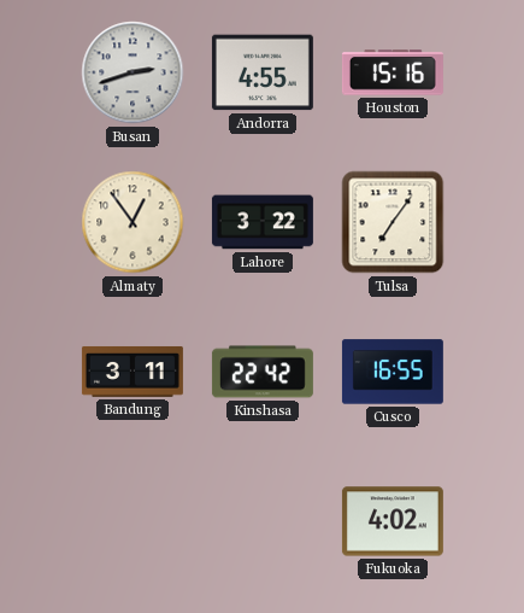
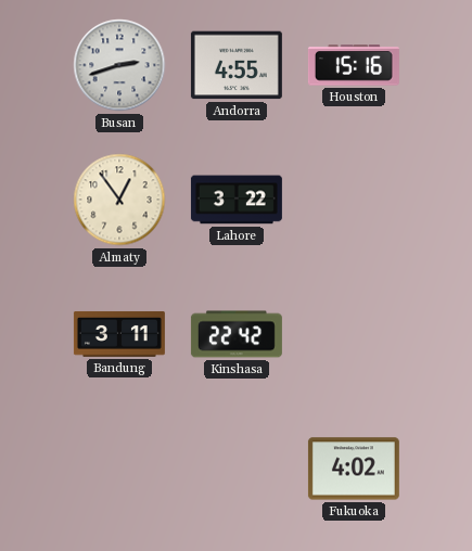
Tulsa: 7:06 -> none
Cusco: 16:55 -> none
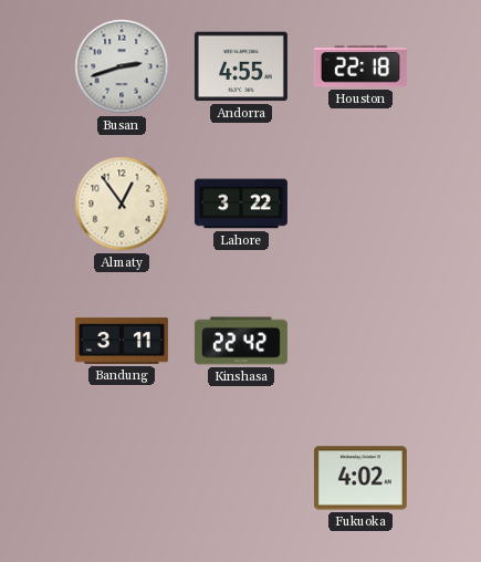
Houston: 15:16 -> 22:18
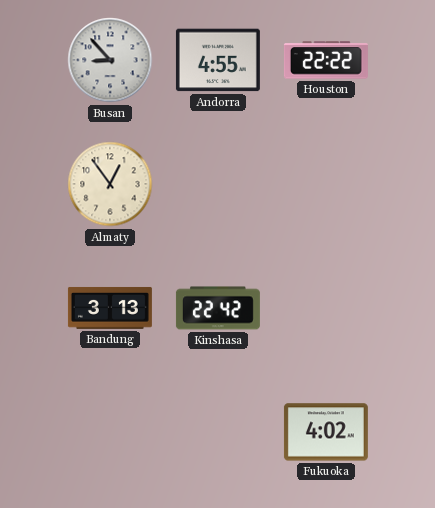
Busan: 2:42 -> 8:53
Houston: 22:18 -> 22:22
Lahore: 3:22 -> none
Bandung: 3:11 -> 3:13
